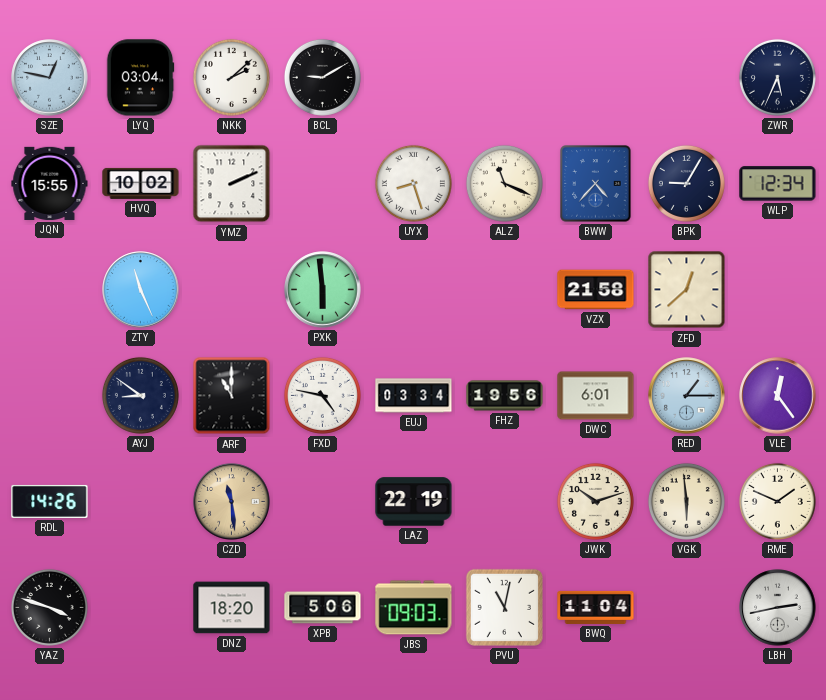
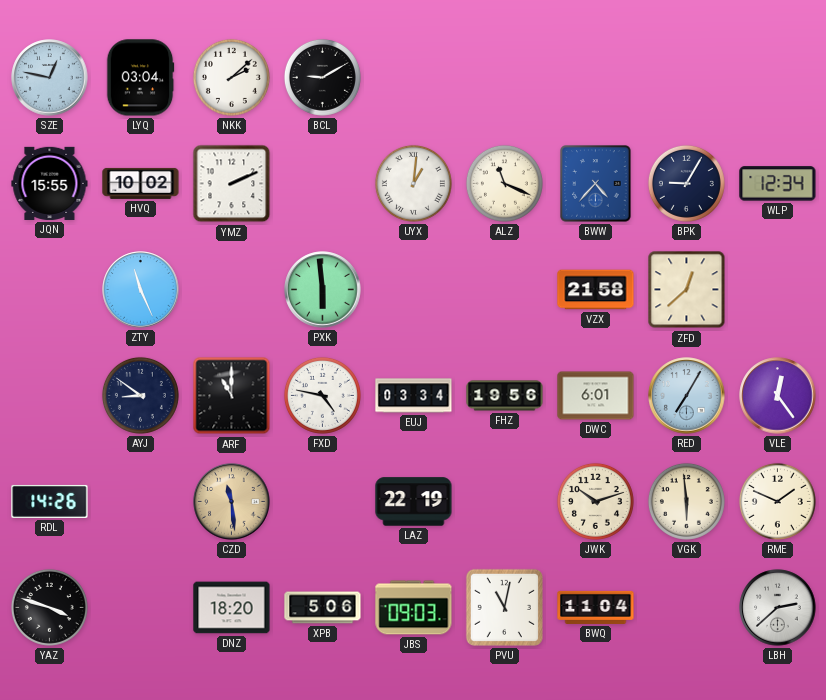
ZWR: 5:34 -> none
UYX: 8:27 -> 1:01
RED: 1:15 -> 7:05
LBH: 2:43 -> 2:38
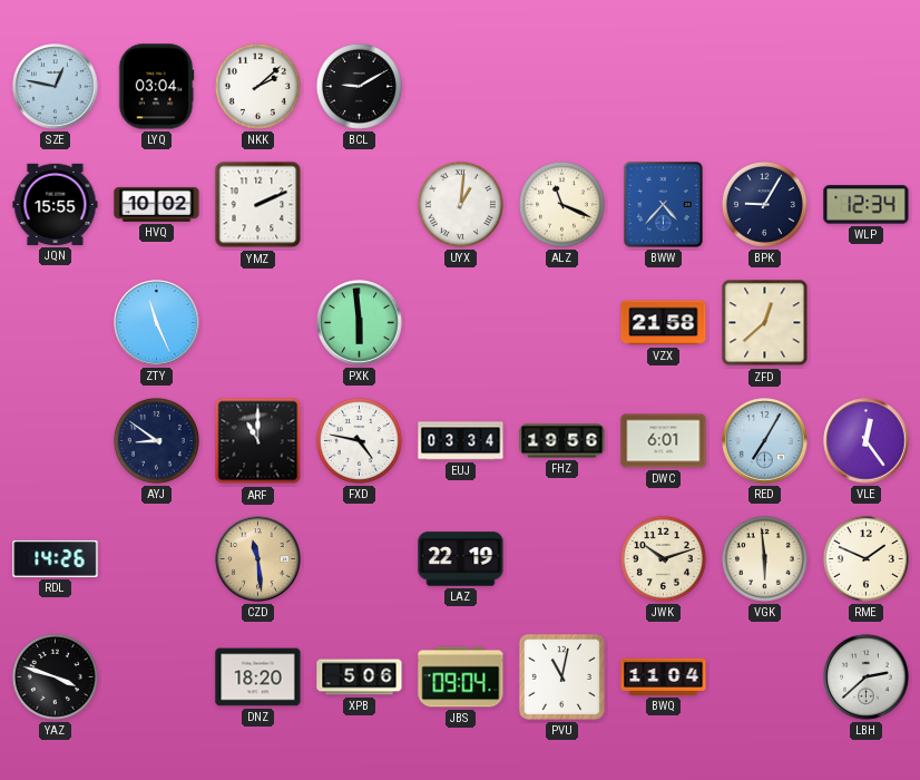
JBS: 09:03 -> 09:04
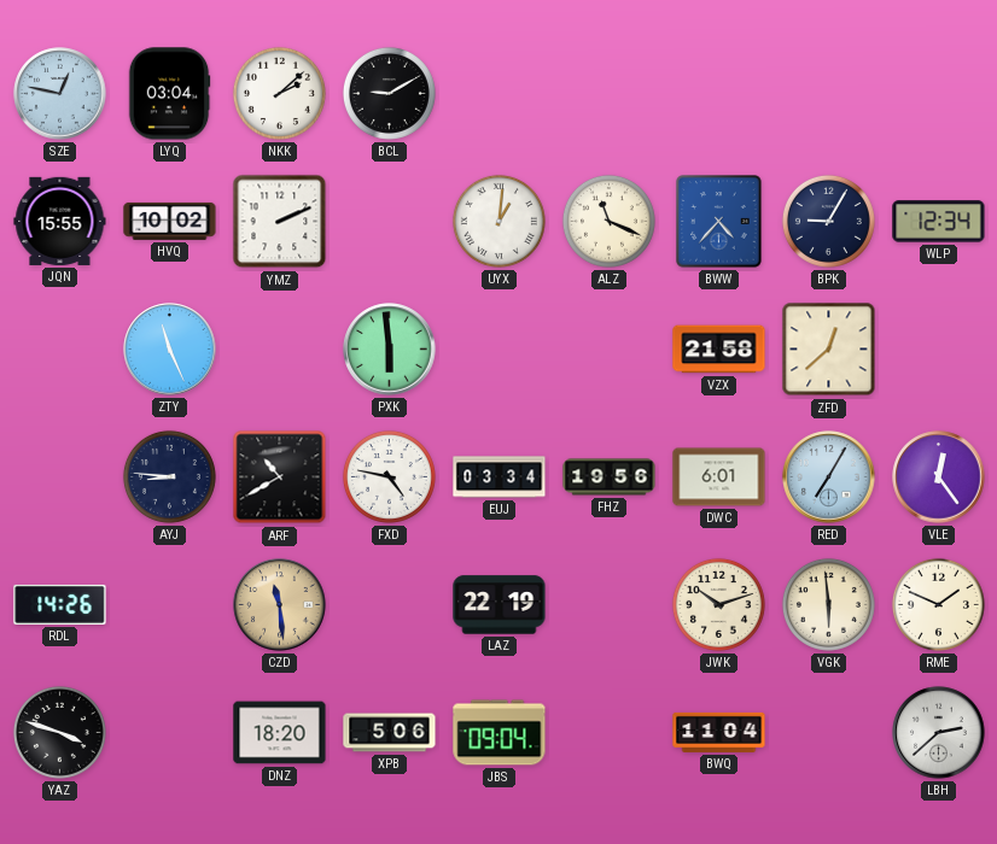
AYJ: 8:51 -> 8:46
ARF: 11:00 -> 10:40
PVU: 11:02 -> none
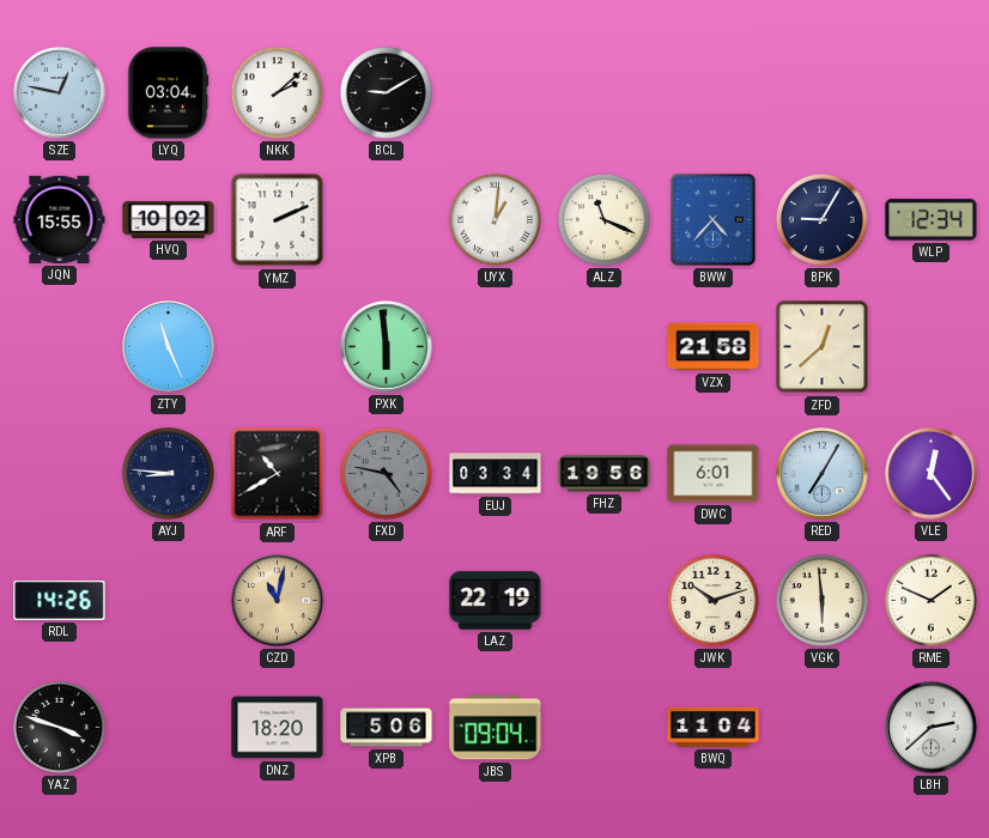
FXD dial: white -> grey
CZD: 11:29 -> 11:02
